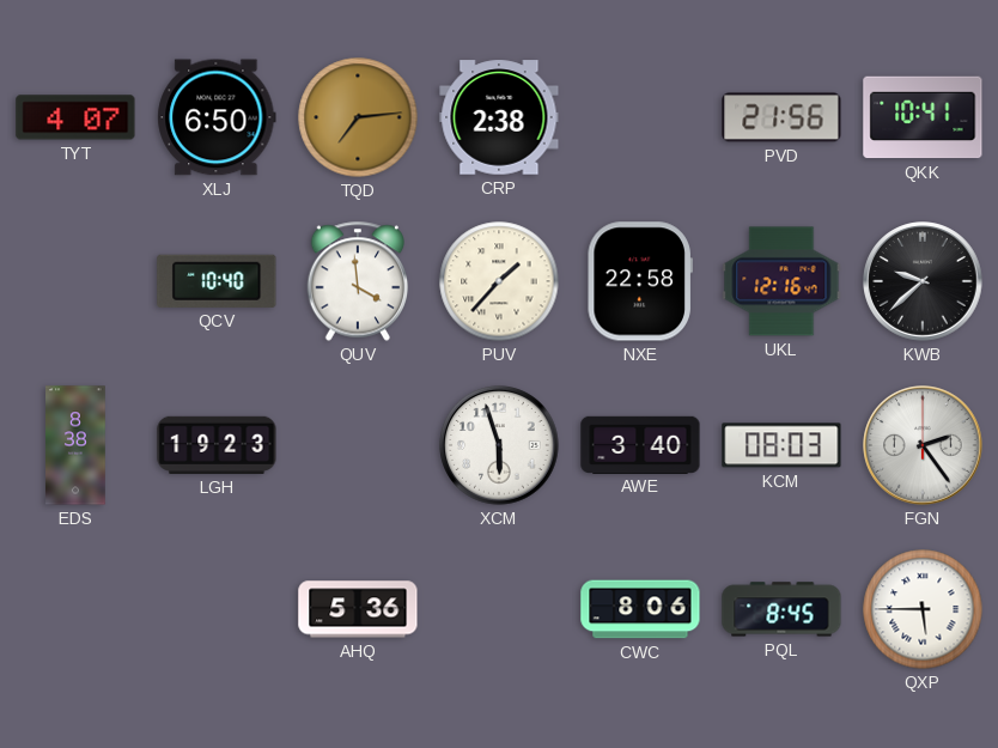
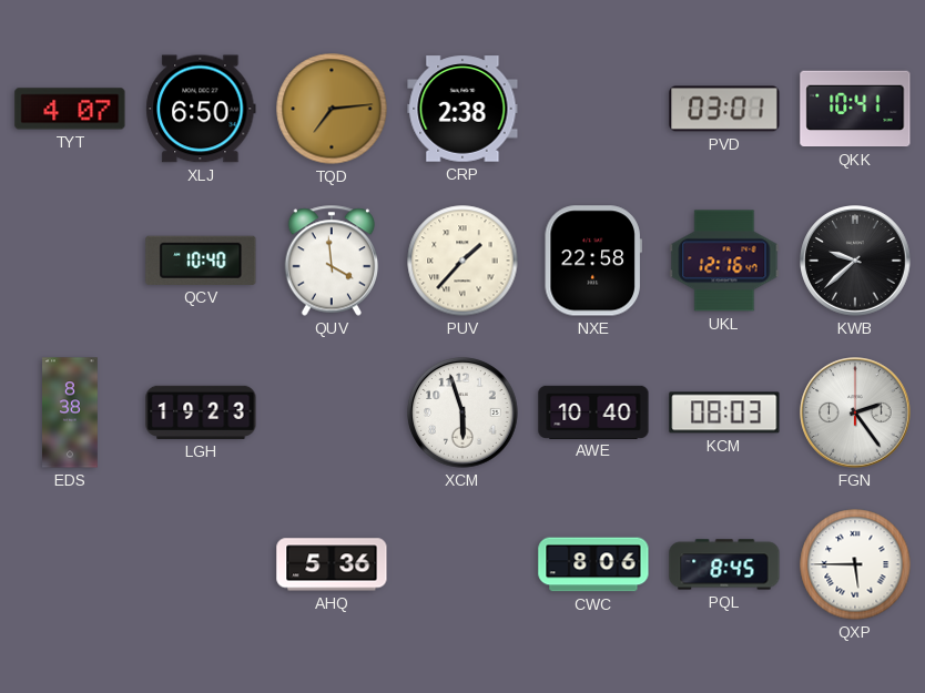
PVD: 21:56 -> 03:01
AWE: 3:40 -> 10:40
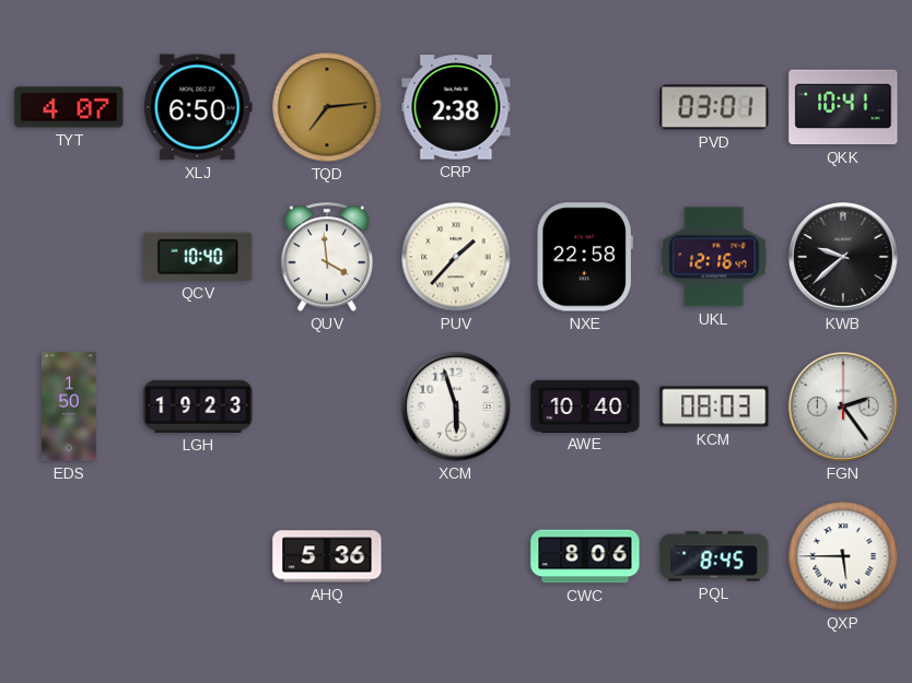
EDS: 8:38 -> 1:50
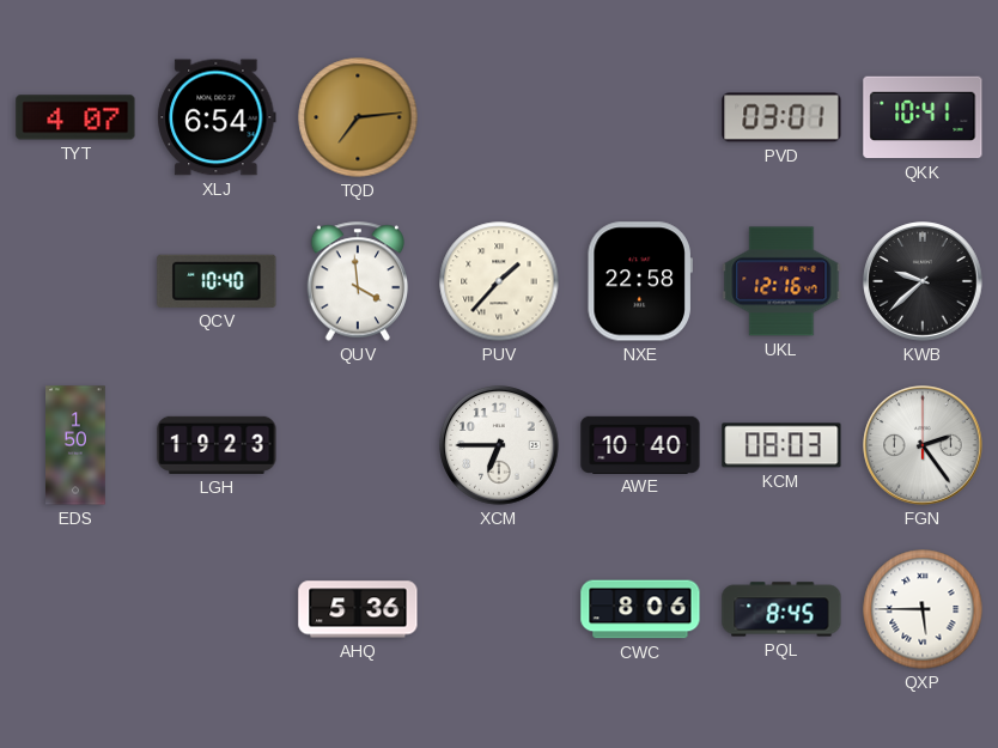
XLJ: 6:50 -> 6:54
CRP: 2:38 -> none
XCM: 5:57 -> 6:45
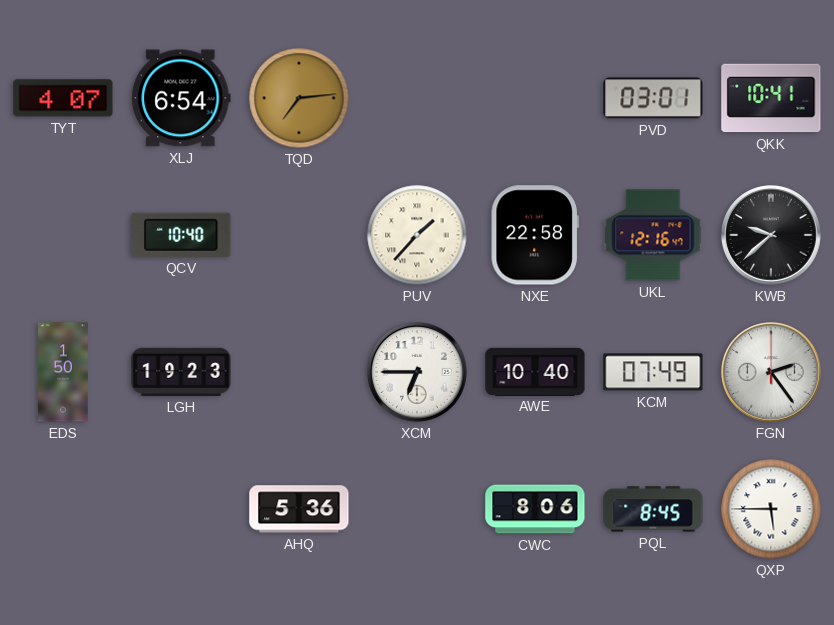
QUV: 3:59 -> none
KCM: 08:03 -> 07:49
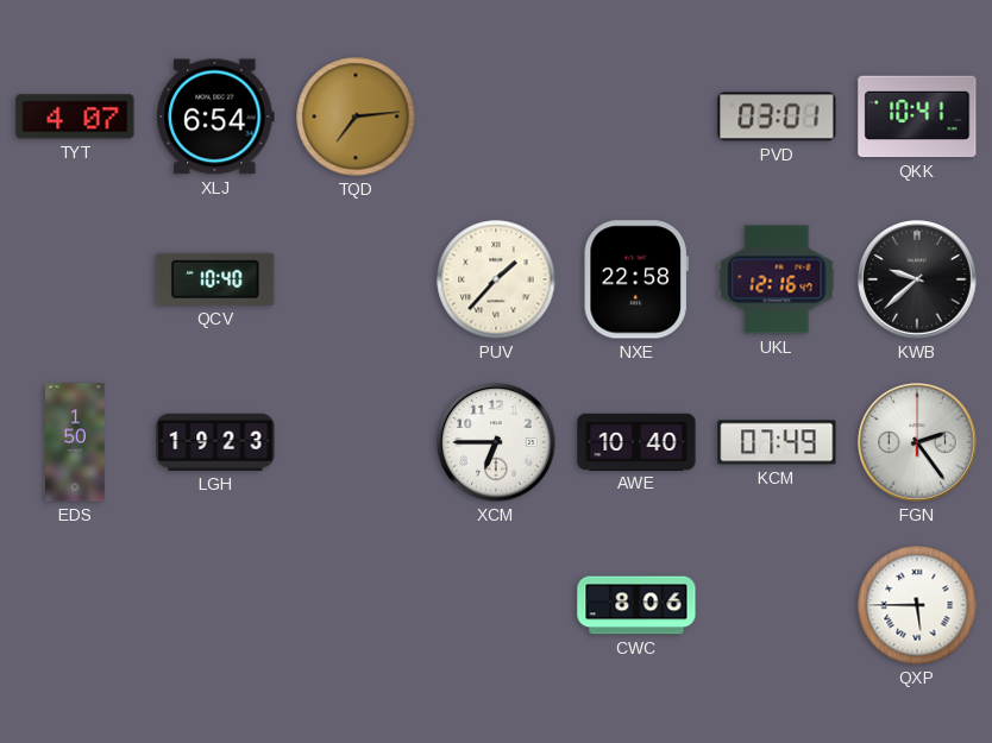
AHQ: 5:36 -> none
PQL: 8:45 -> none
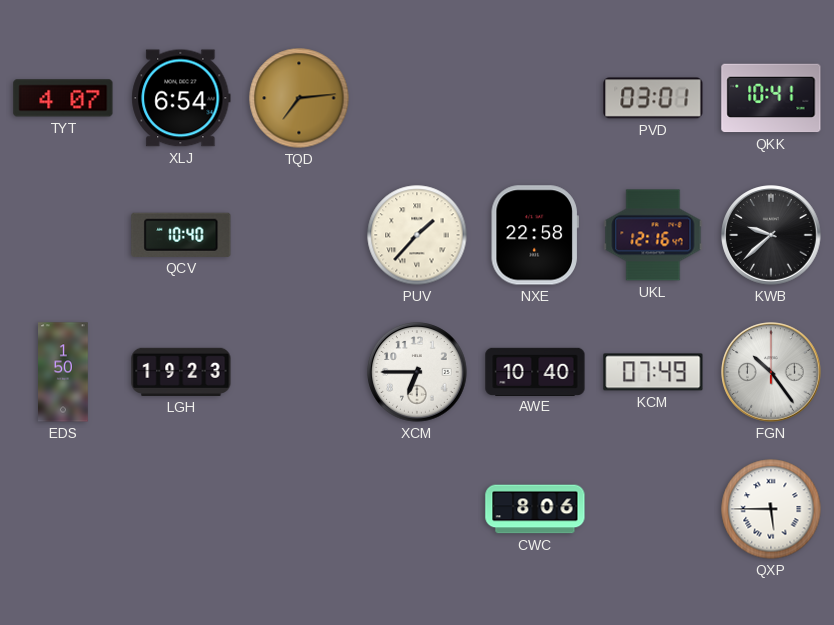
FGN: 2:24 -> 10:24
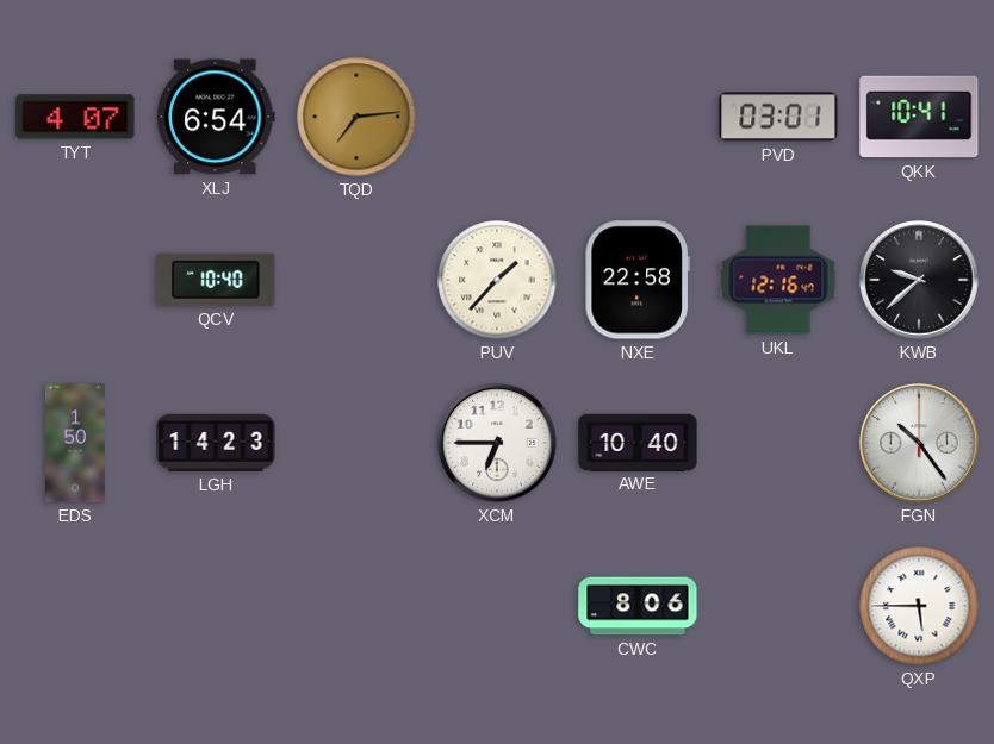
LGH: 19:23 -> 14:23
KCM: 07:49 -> none
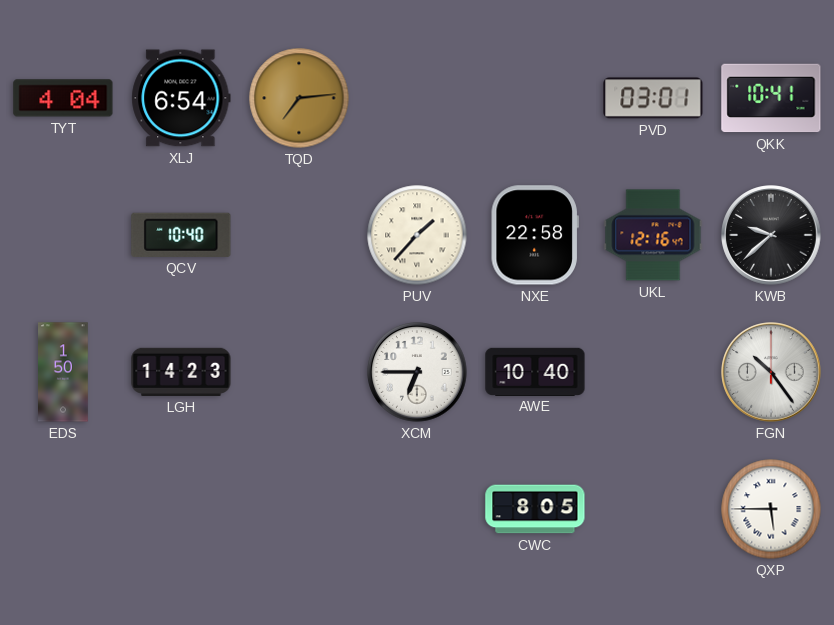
TYT: 4:07 -> 4:04
CWC: 8:06 -> 8:05
